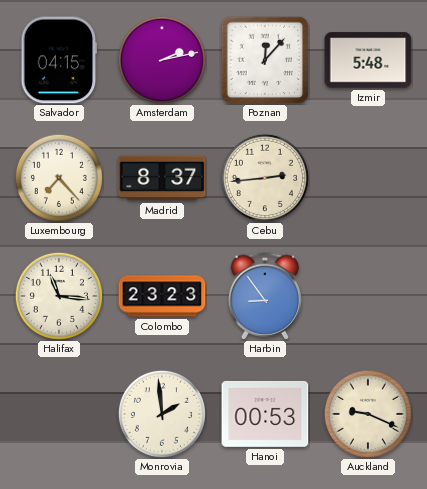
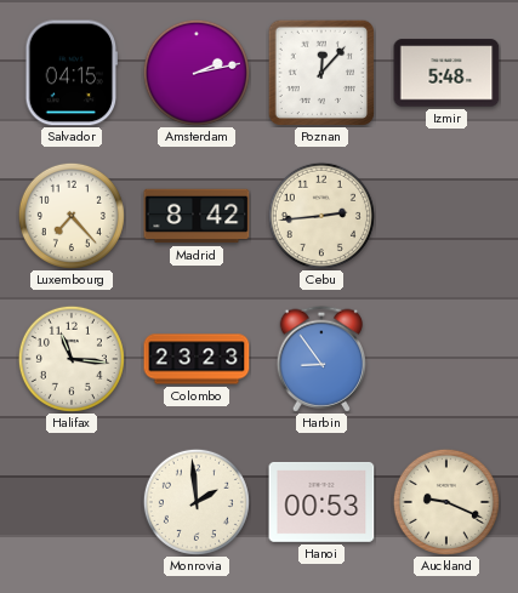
Madrid: 8:37 -> 8:42
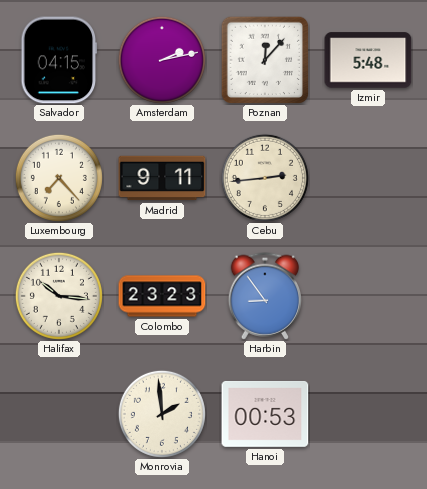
Madrid: 8:42 -> 9:11
Halifax: 11:16 -> 10:16
Auckland: 9:19 -> none
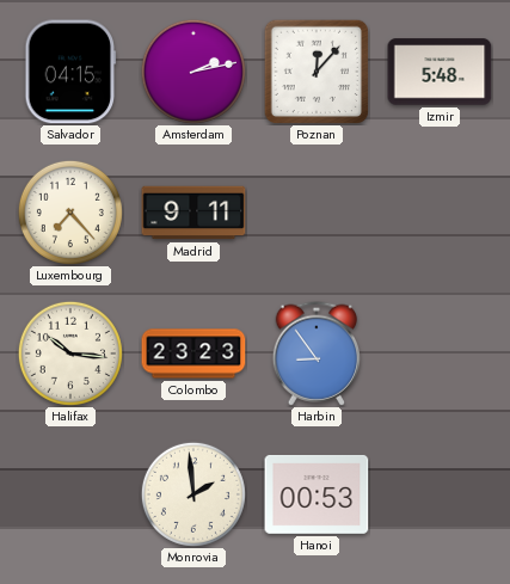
Cebu: 2:44 -> none
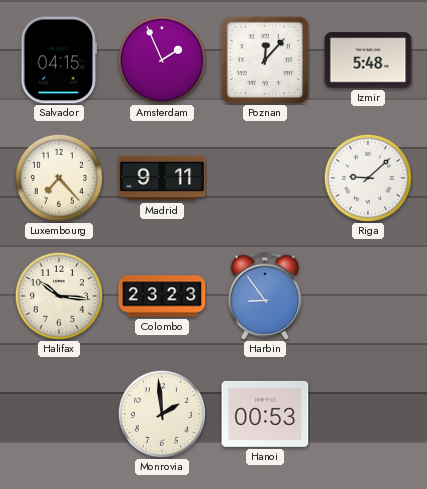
Amsterdam: 2:13 -> 1:56
Riga: none -> 9:08
